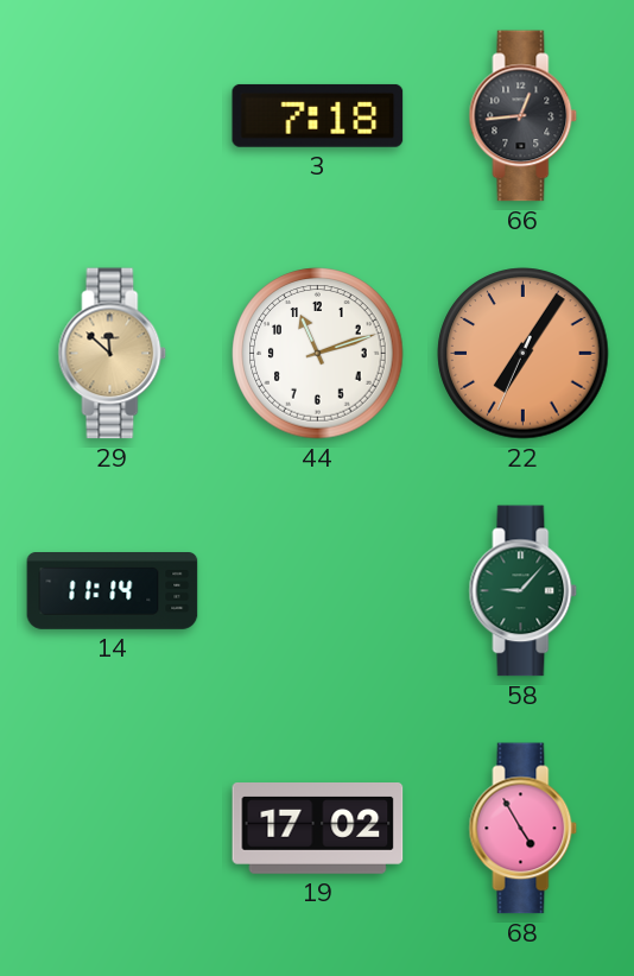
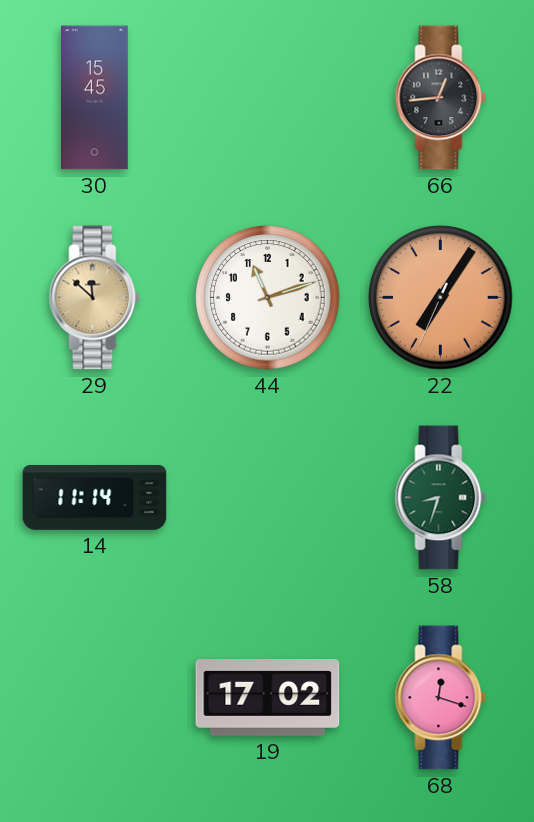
30: none -> 15:45
3: 7:18 -> none
58: 9:07 -> 8:33
68: 4:55 -> 12:18
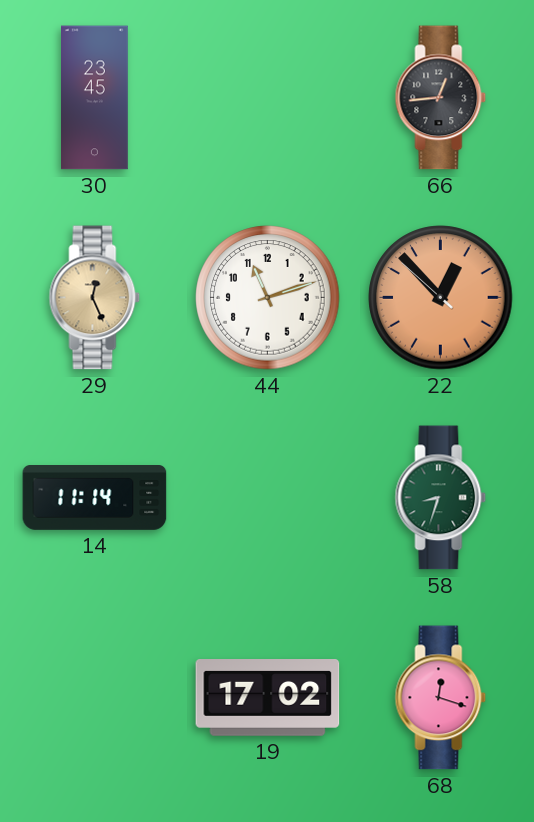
30: 15:45 -> 23:45
29: 11:52 -> 12:26
22: 7:05 -> 12:52
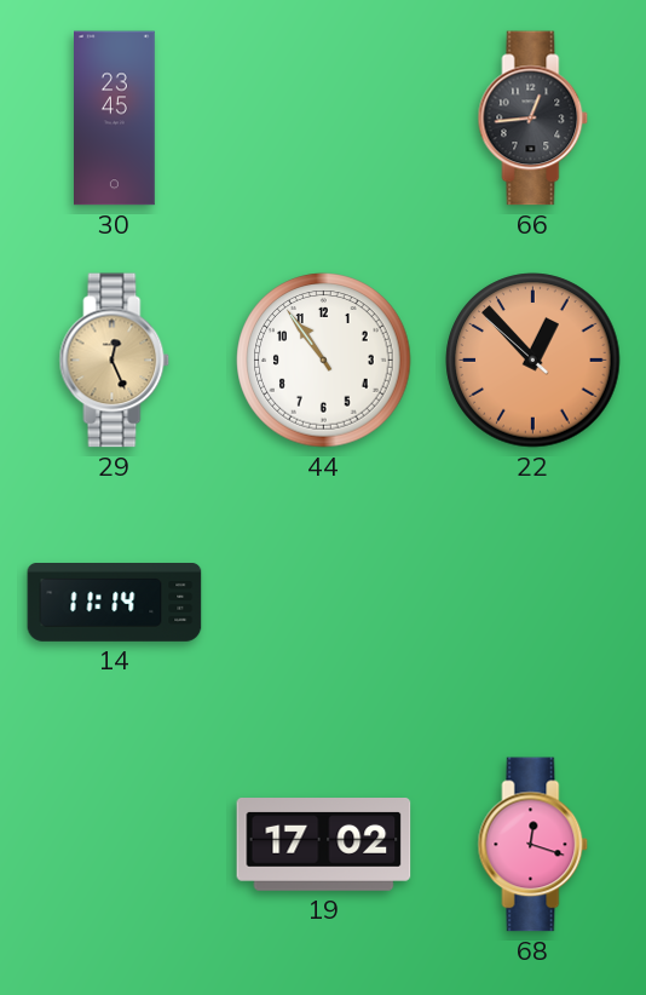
44: 11:12 -> 10:54
58: 8:33 -> none
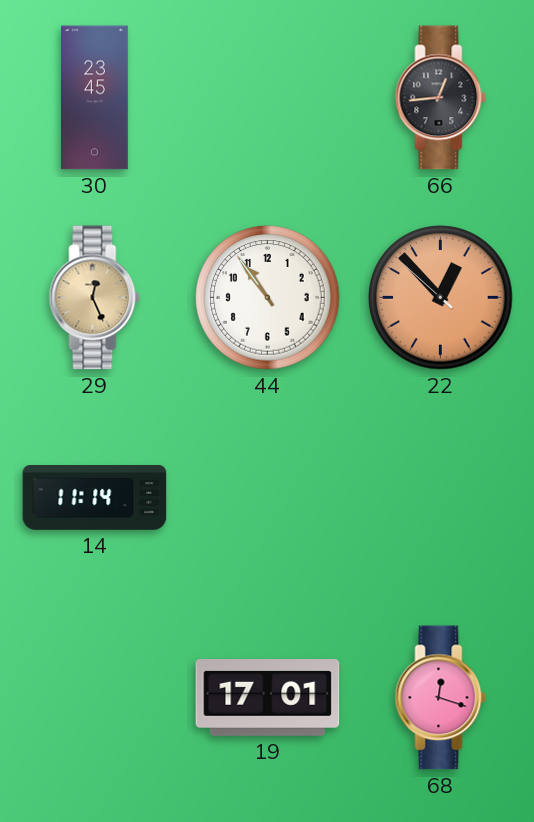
19: 17:02 -> 17:01
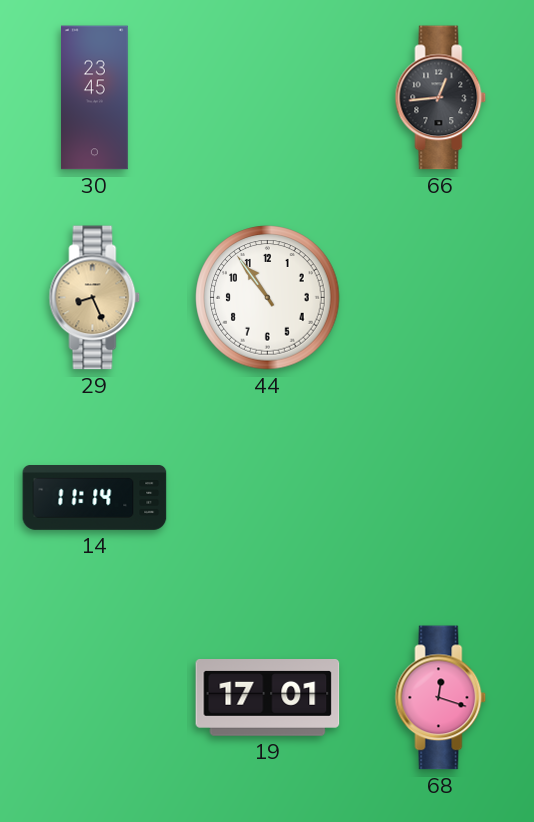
29: 12:26 -> 8:26
22: 12:52 -> none
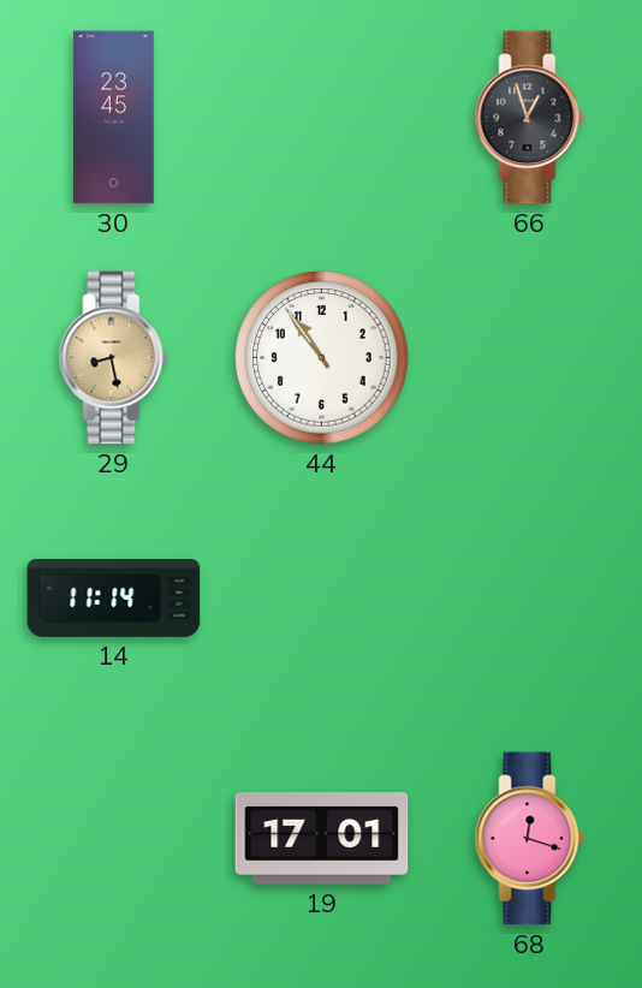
66: 12:44 -> 12:57
29: 8:26 -> 8:28
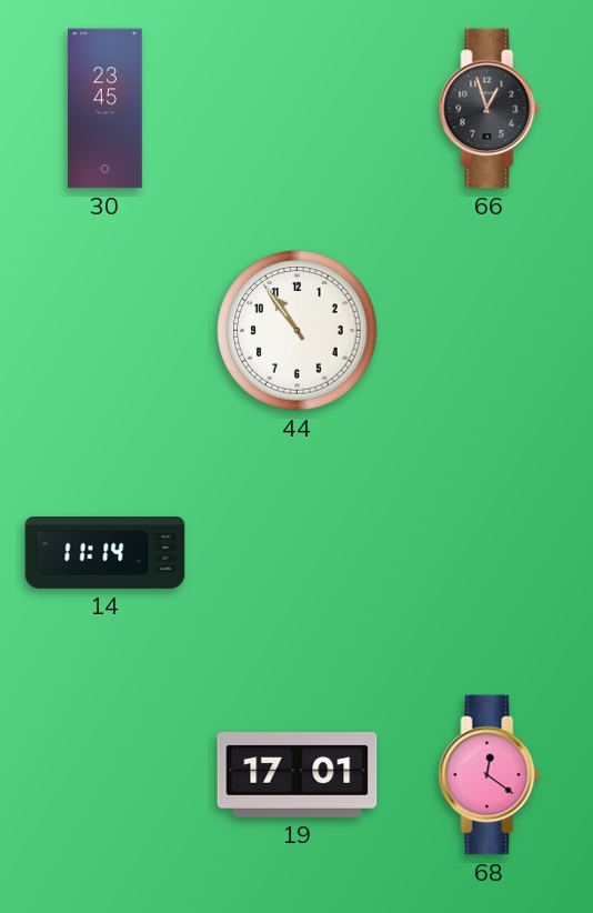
29: 8:28 -> none
68: 12:18 -> 12:21
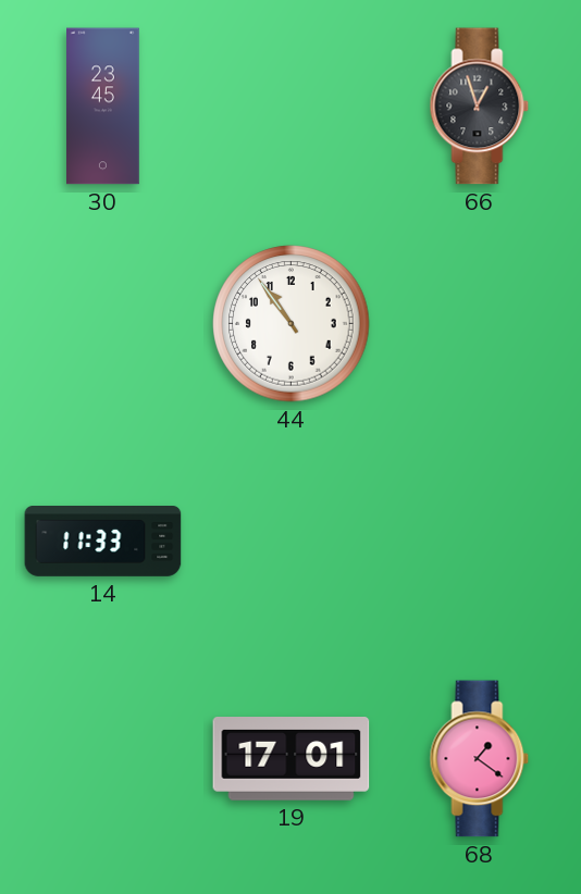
14: 11:14 -> 11:33
68: 12:21 -> 1:21
